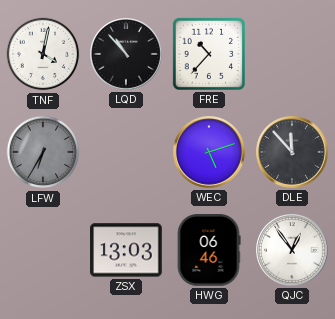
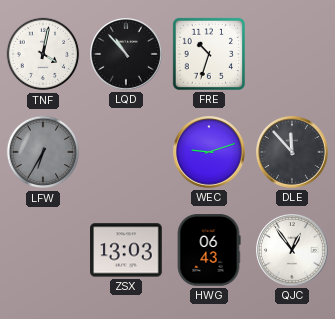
FRE: 10:37 -> 10:33
WEC: 5:12 -> 9:12
HWG: 06:46 -> 06:43
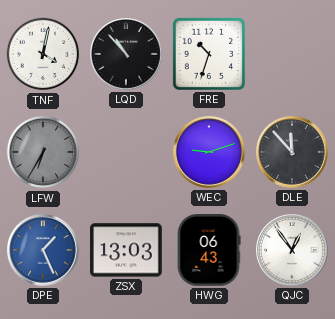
DPE: none -> 1:26
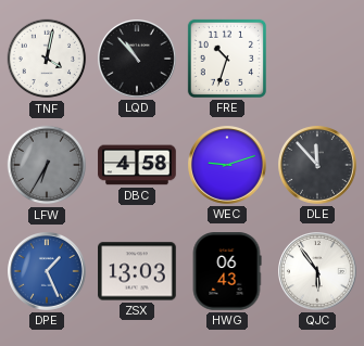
DBC: none -> 4:58
QJC: 12:54 -> 5:54
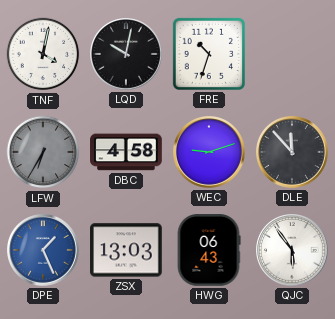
LQD: 10:53 -> 10:02
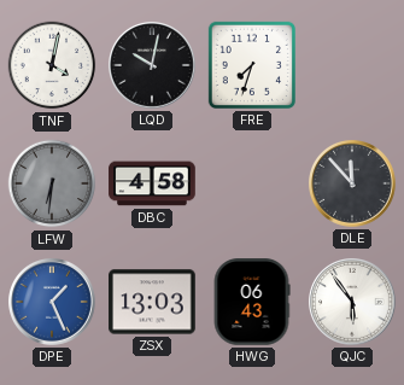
FRE: 10:33 -> 7:33
LFW: 6:35 -> 6:31
WEC: 9:12 -> none
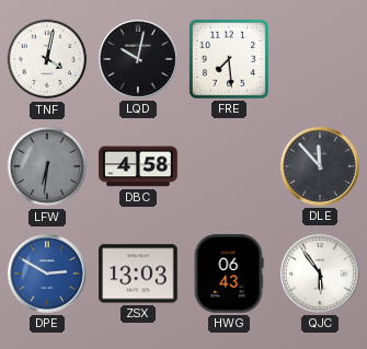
FRE: 7:33 -> 7:29
DPE: 1:26 -> 2:50
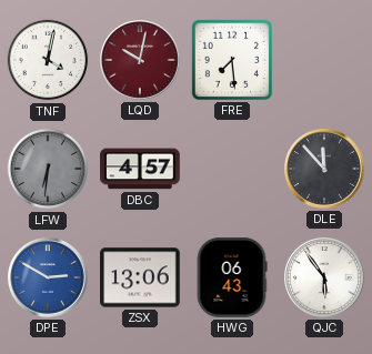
LQD dial: black -> burgundy
DBC: 4:58 -> 4:57
ZSX: 13:03 -> 13:06
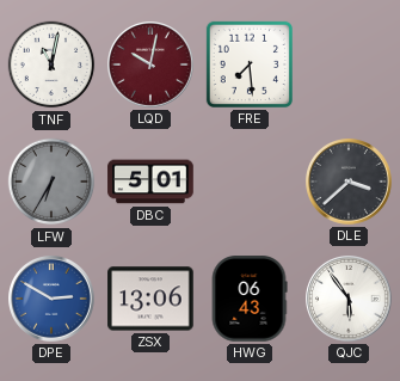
TNF: 4:02 -> 11:02
LFW: 6:31 -> 6:35
DBC: 4:57 -> 5:01
DLE: 11:53 -> 3:38
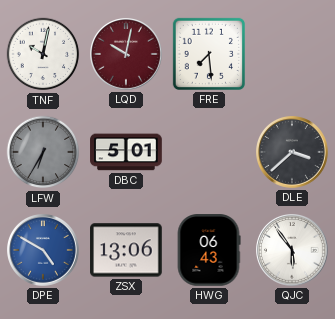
TNF: 11:02 -> 10:02
DPE: 2:50 -> 4:50
